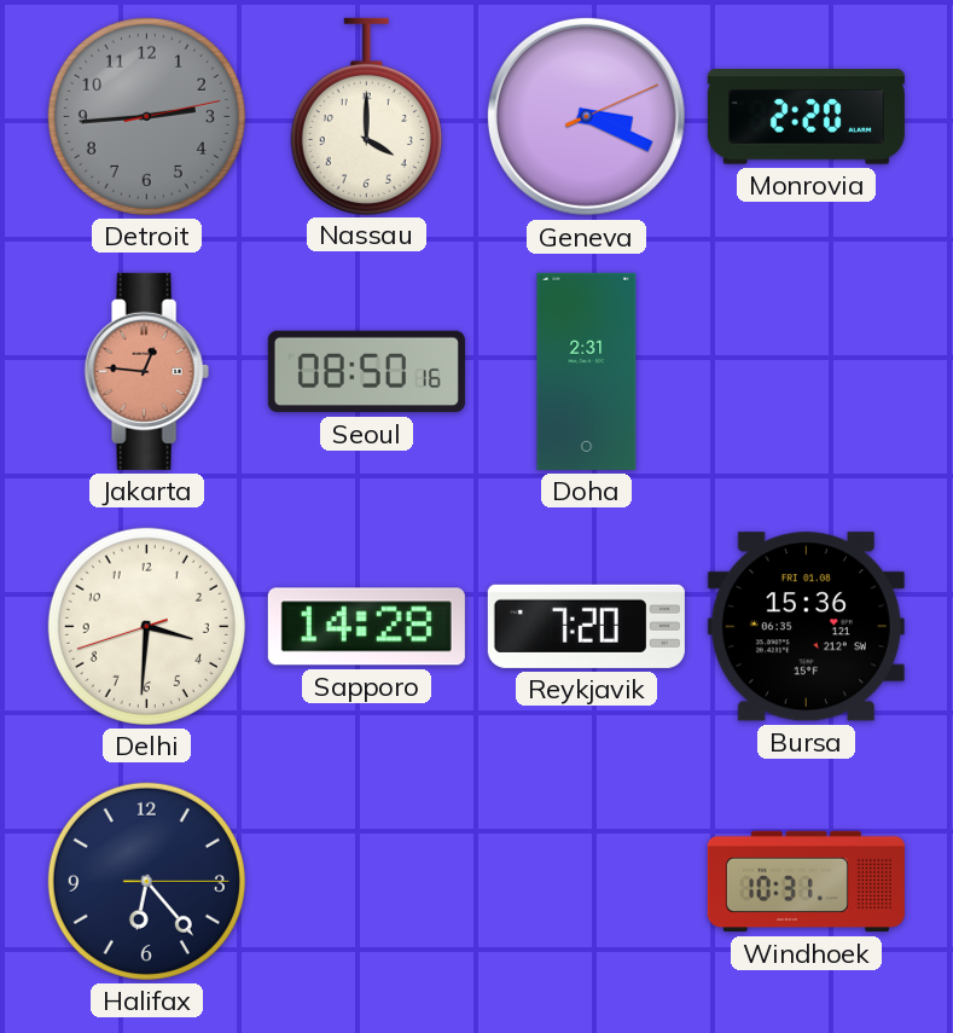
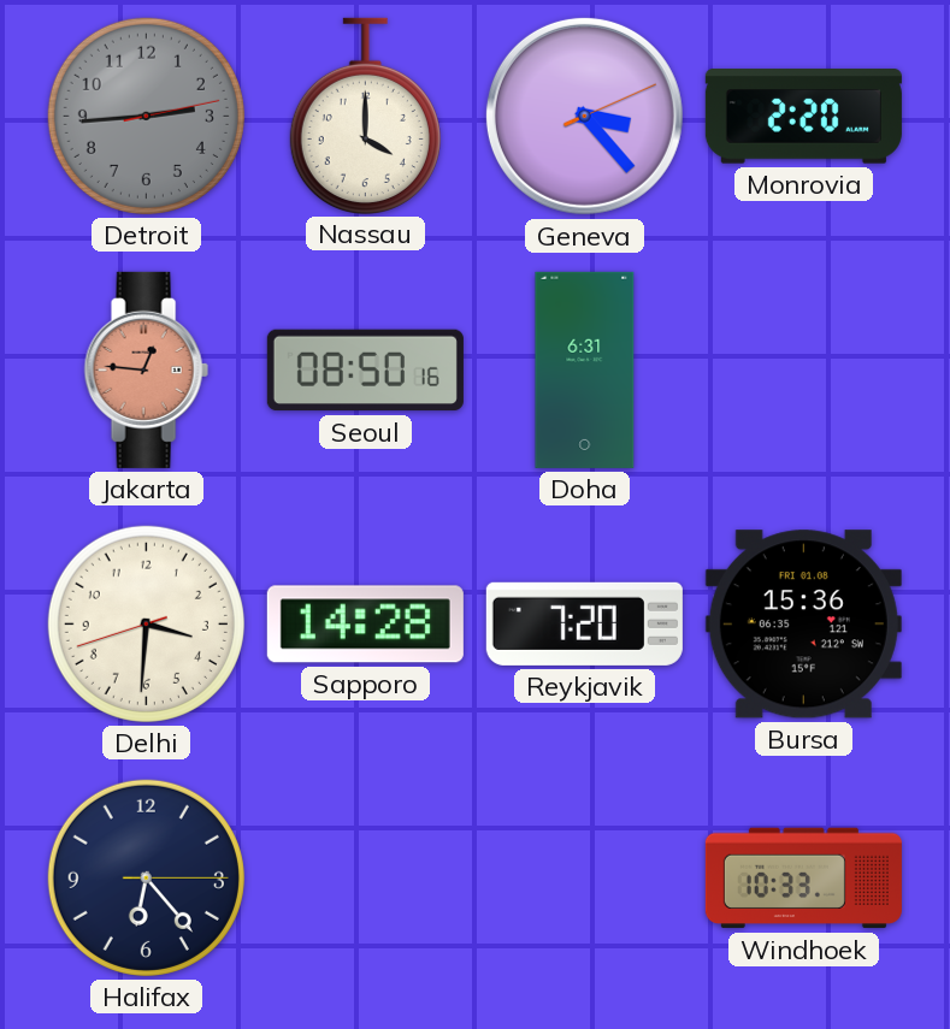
Geneva: 3:19 -> 3:23
Doha: 2:31 -> 6:31
Windhoek: 10:31 -> 10:33
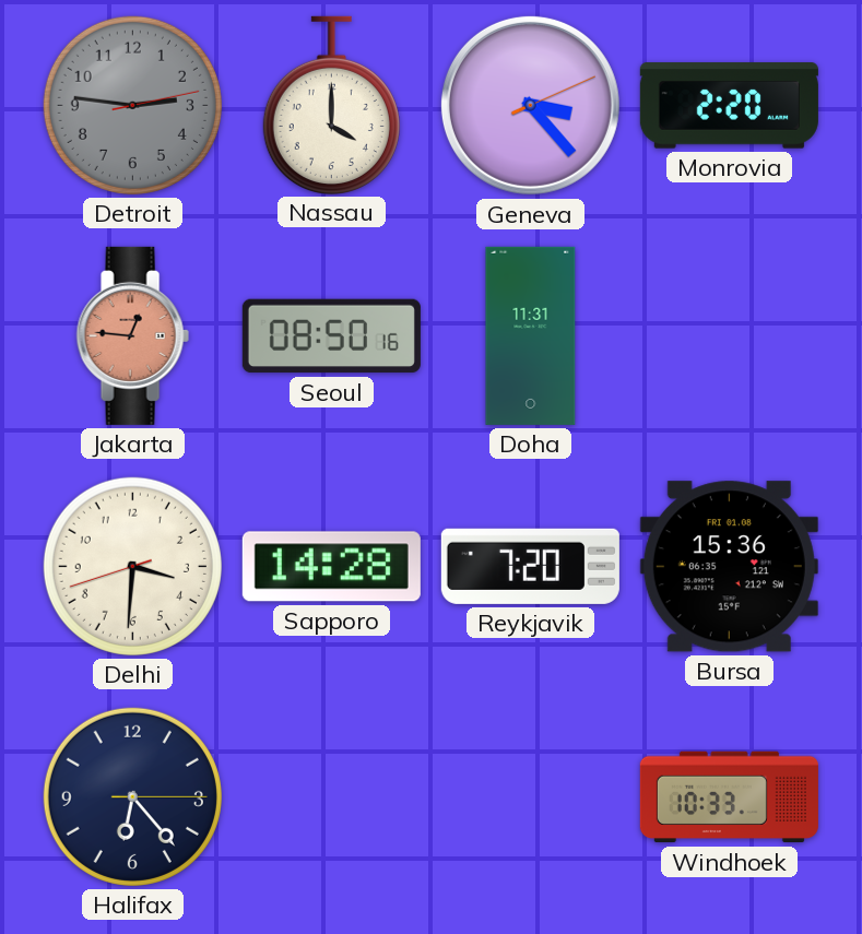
Detroit: 2:44 -> 2:46
Doha: 6:31 -> 11:31
